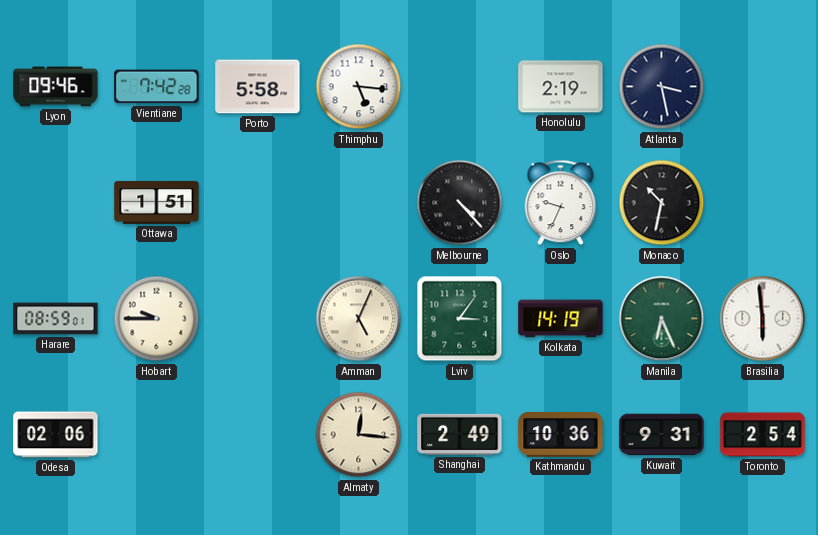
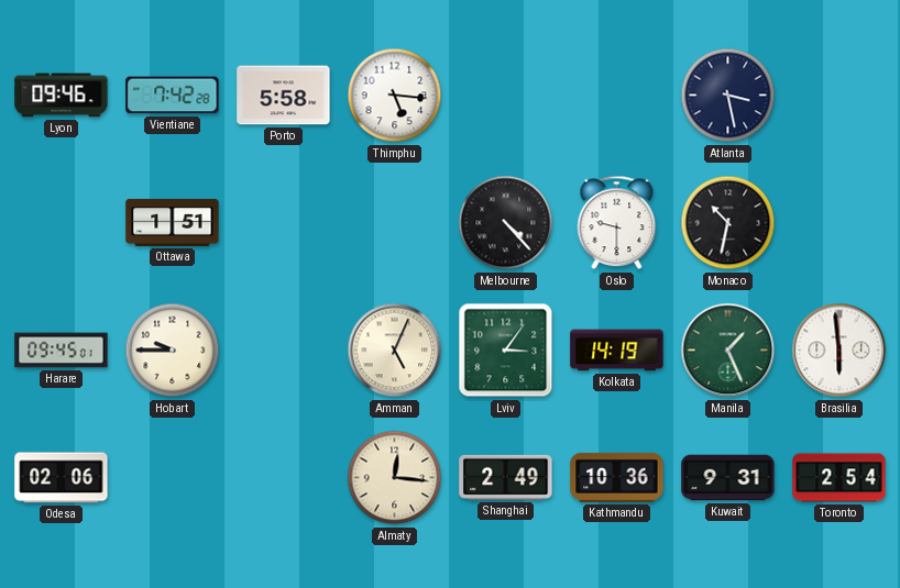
Honolulu: 2:19 -> none
Oslo: 9:34 -> 9:30
Harare: 08:59 -> 09:45
Manila: 6:26 -> 1:26
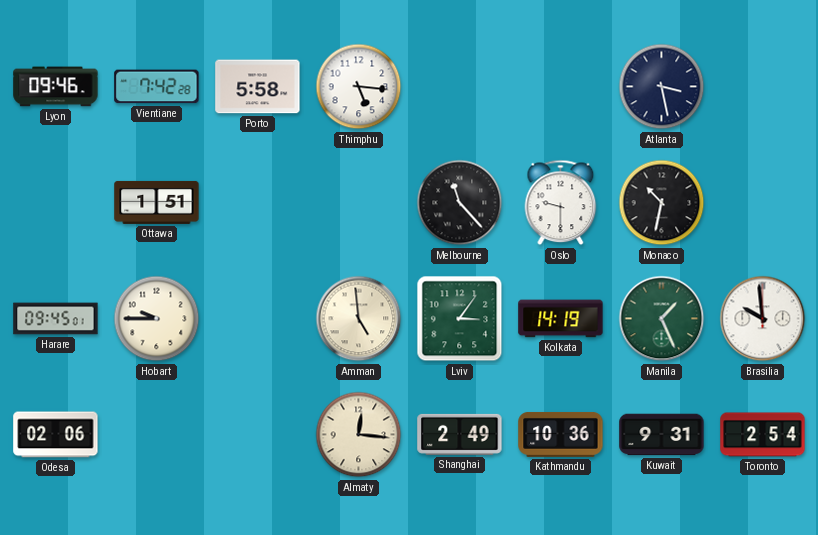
Melbourne: 4:23 -> 11:23
Amman: 5:04 -> 4:59
Brasilia: 5:59 -> 9:59
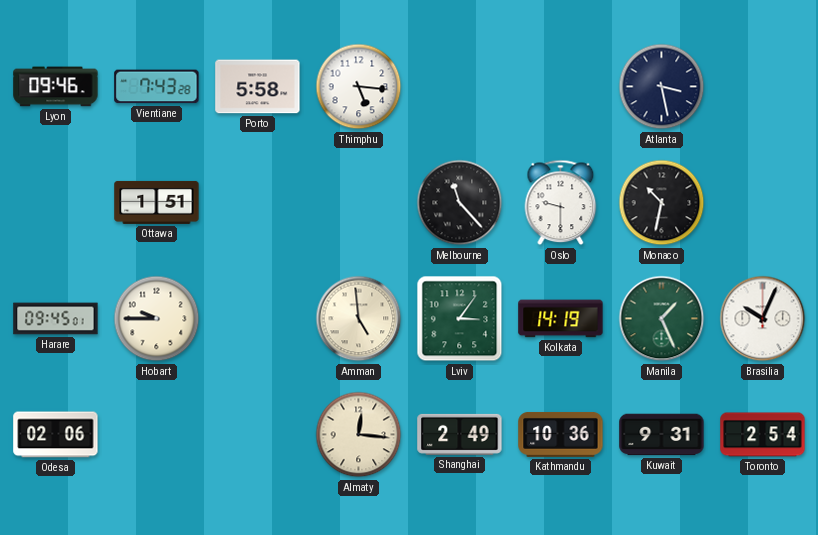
Vientiane: 7:42 -> 7:43
Brasilia: 9:59 -> 10:04
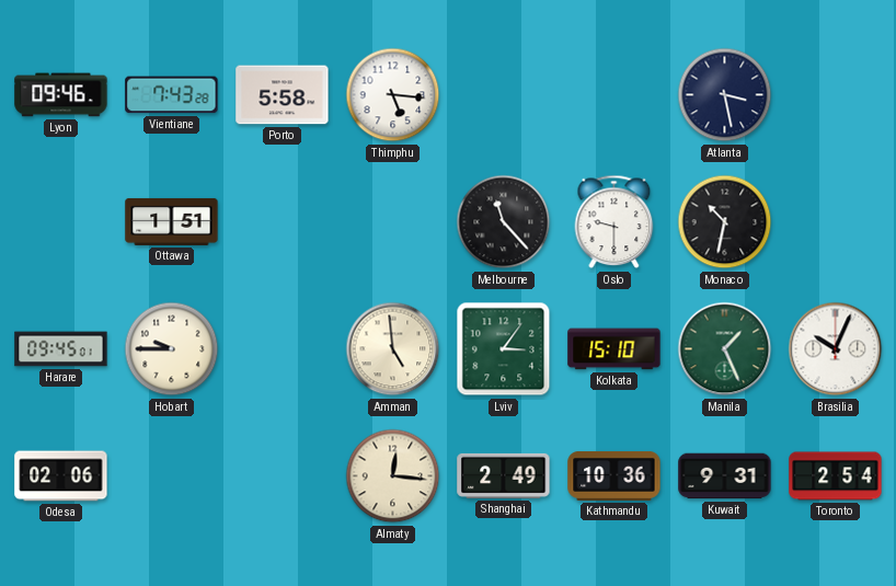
Kolkata: 14:19 -> 15:10
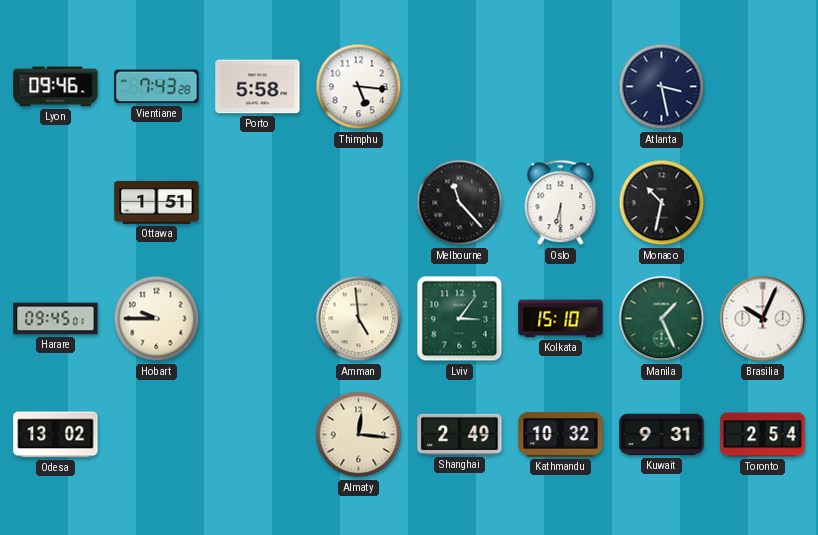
Oslo: 9:30 -> 6:30
Odesa: 02:06 -> 13:02
Kathmandu: 10:36 -> 10:32
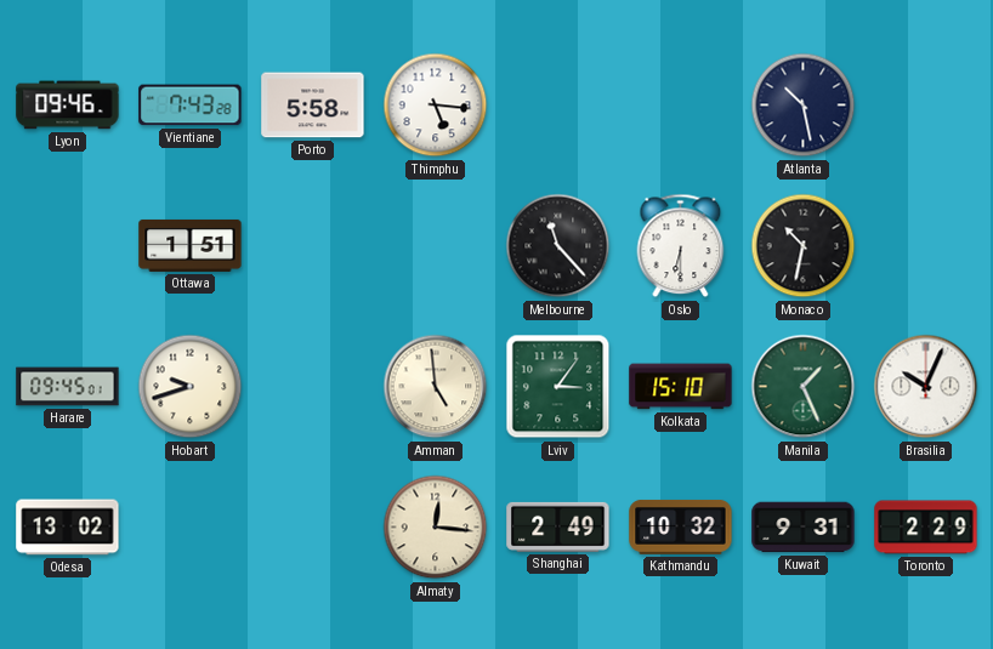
Atlanta: 3:28 -> 10:28
Hobart: 9:45 -> 9:42
Toronto: 2:54 -> 2:29
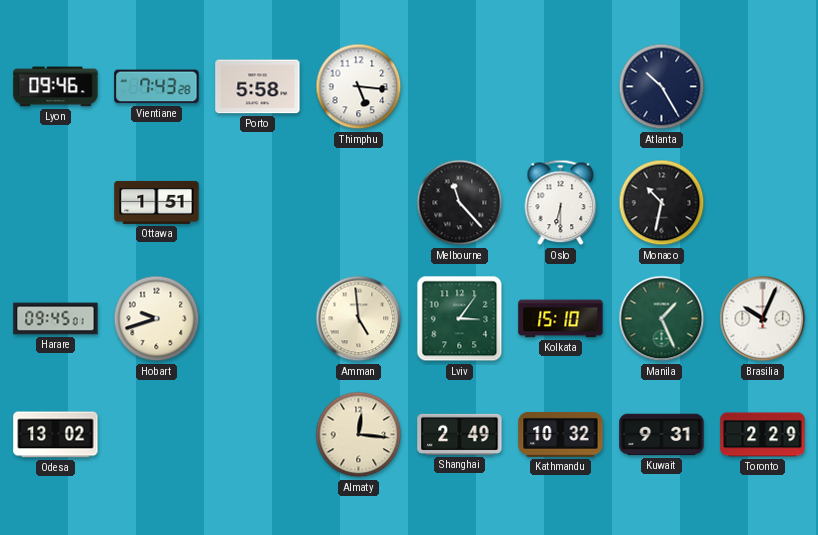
Atlanta: 10:28 -> 10:25
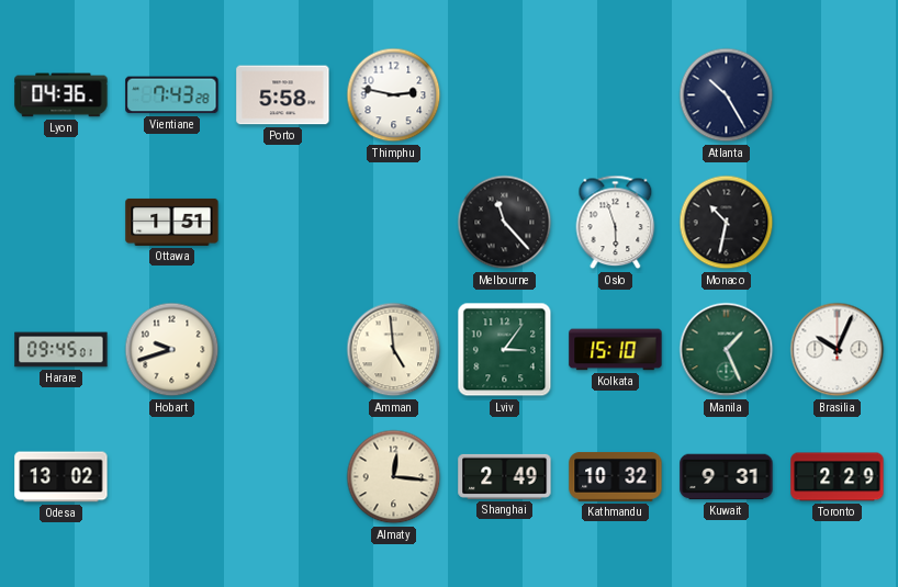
Lyon: 09:46 -> 04:36
Thimphu: 5:16 -> 2:47
Oslo: 6:30 -> 5:57
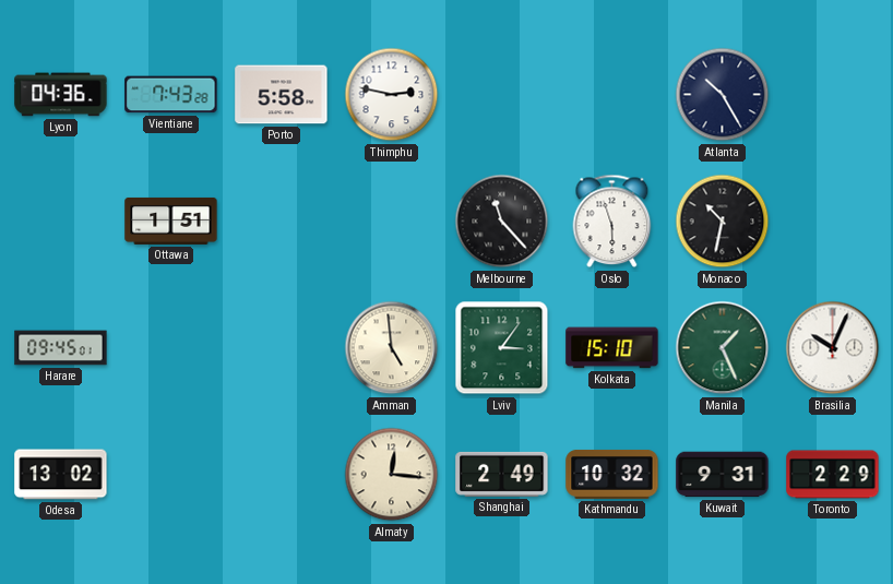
Hobart: 9:42 -> none
